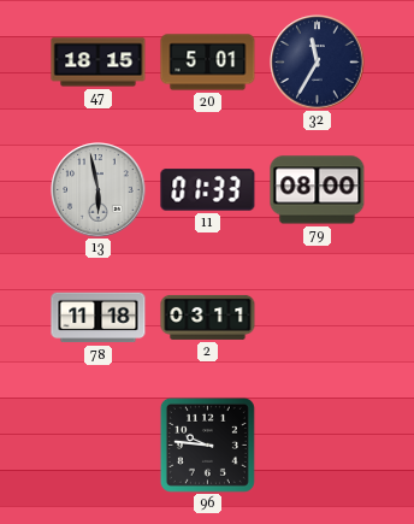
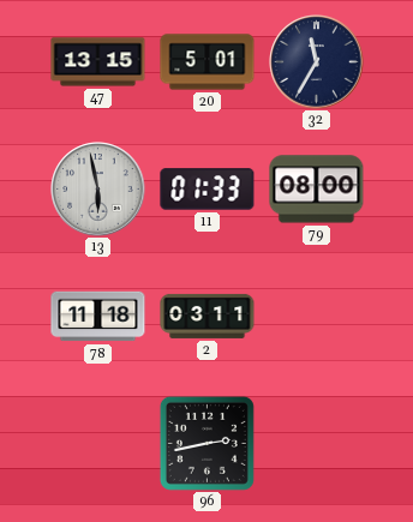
47: 18:15 -> 13:15
96: 9:46 -> 2:43
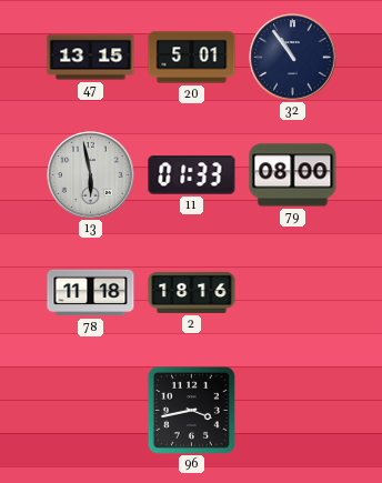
32: 11:35 -> 10:54
2: 03:11 -> 18:16
96: 2:43 -> 3:43
